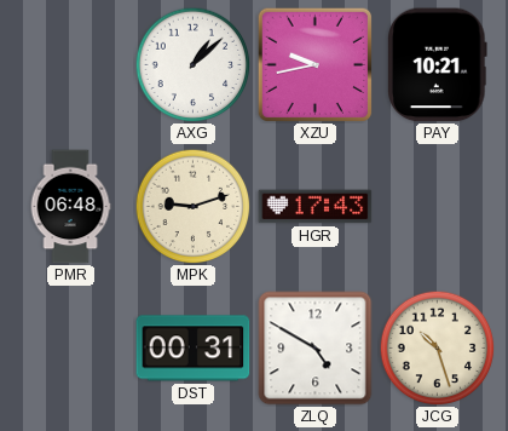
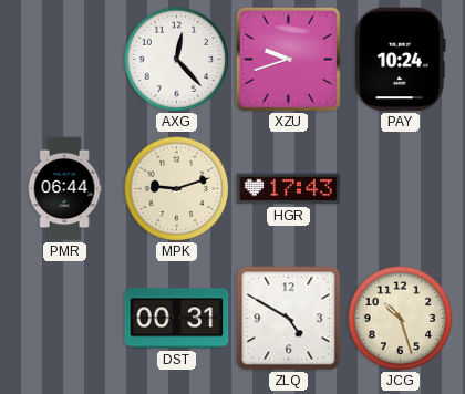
AXG: 1:08 -> 12:23
XZU: 9:43 -> 9:42
PAY: 10:21 -> 10:24
PMR: 06:48 -> 06:44
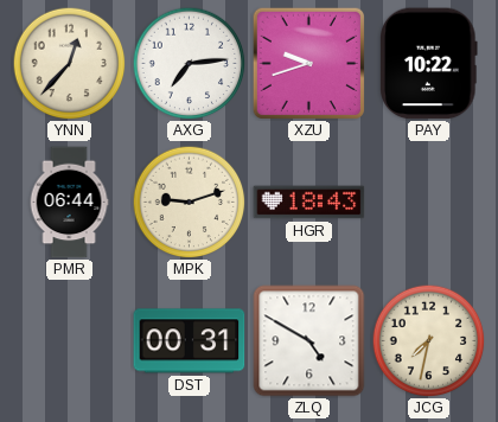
YNN: none -> 12:37
AXG: 12:23 -> 7:14
PAY: 10:24 -> 10:22
HGR: 17:43 -> 18:43
JCG: 10:27 -> 7:32
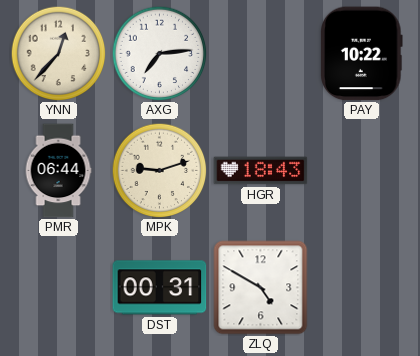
XZU: 9:42 -> none
JCG: 7:32 -> none
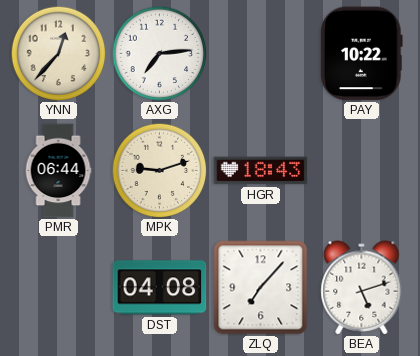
DST: 00:31 -> 04:08
ZLQ: 4:50 -> 7:07
BEA: none -> 5:12
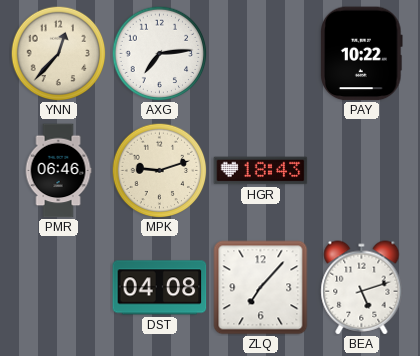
PMR: 06:44 -> 06:46
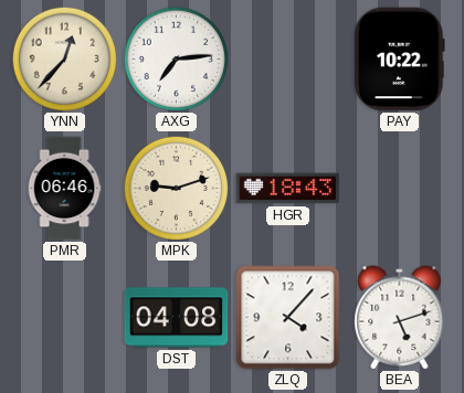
ZLQ: 7:07 -> 4:07
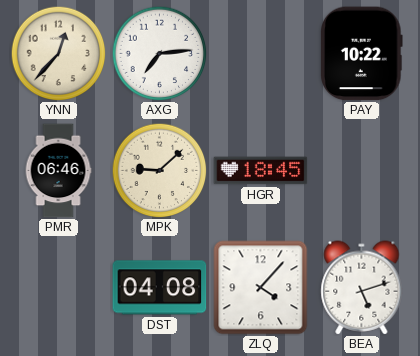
MPK: 9:12 -> 9:08
HGR: 18:43 -> 18:45
